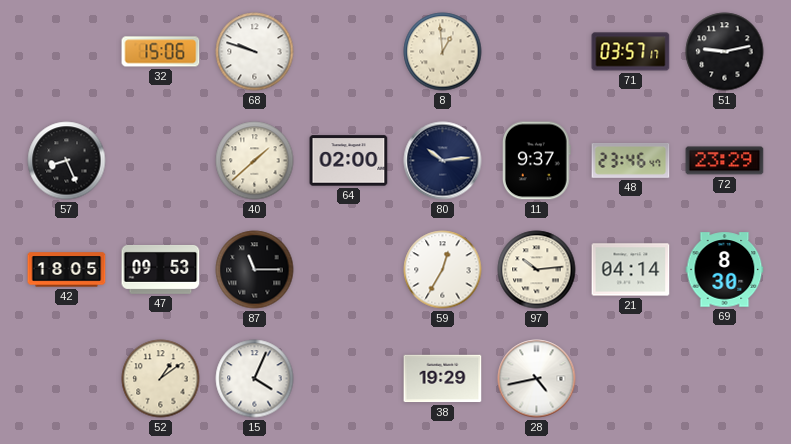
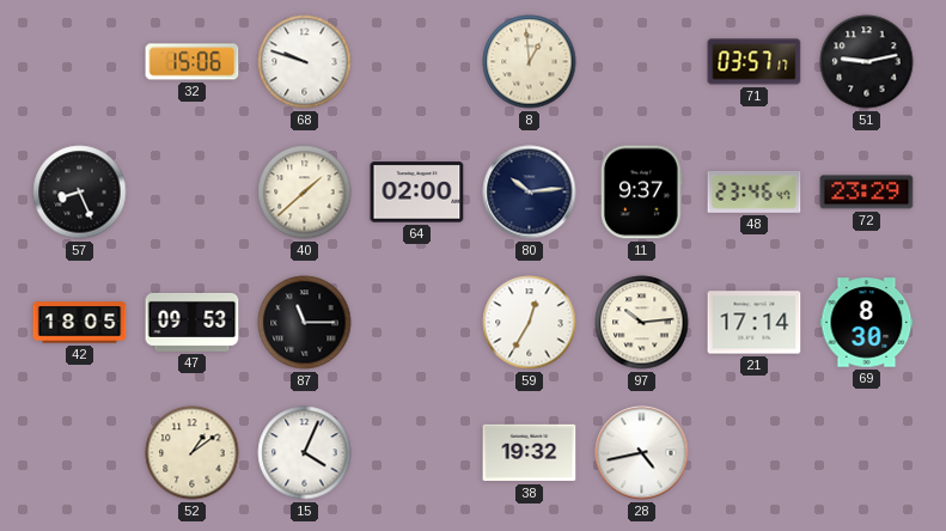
21: 04:14 -> 17:14
38: 19:29 -> 19:32
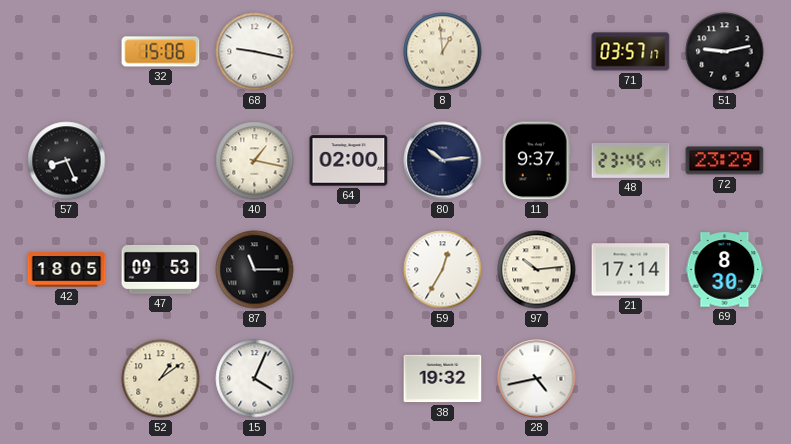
68: 9:48 -> 9:17
40: 1:38 -> 1:17
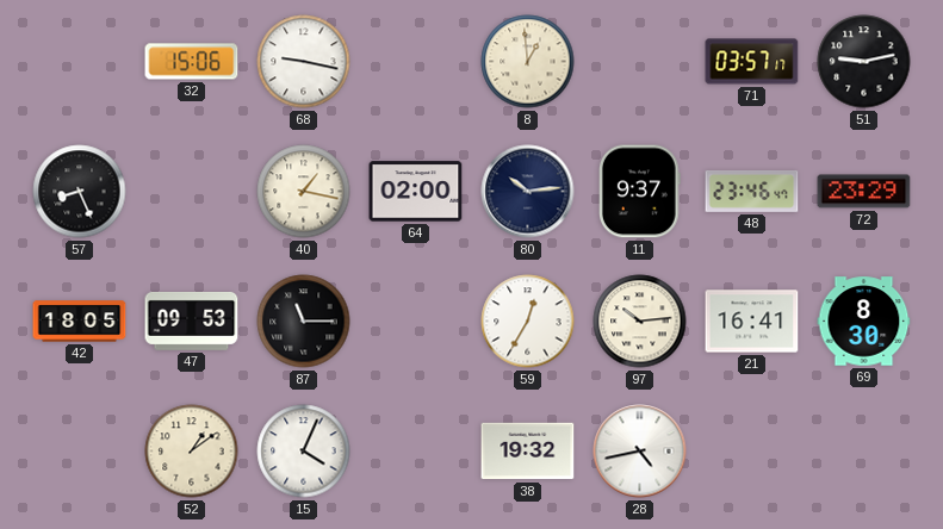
21: 17:14 -> 16:41
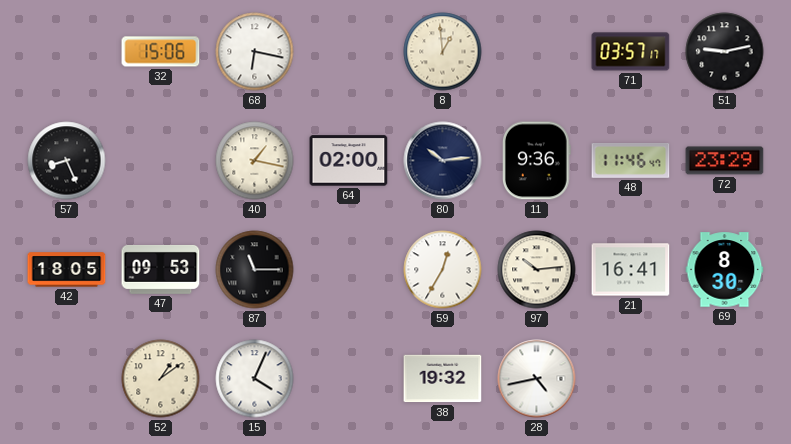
68: 9:17 -> 6:17
11: 9:37 -> 9:36
48: 23:46 -> 11:46
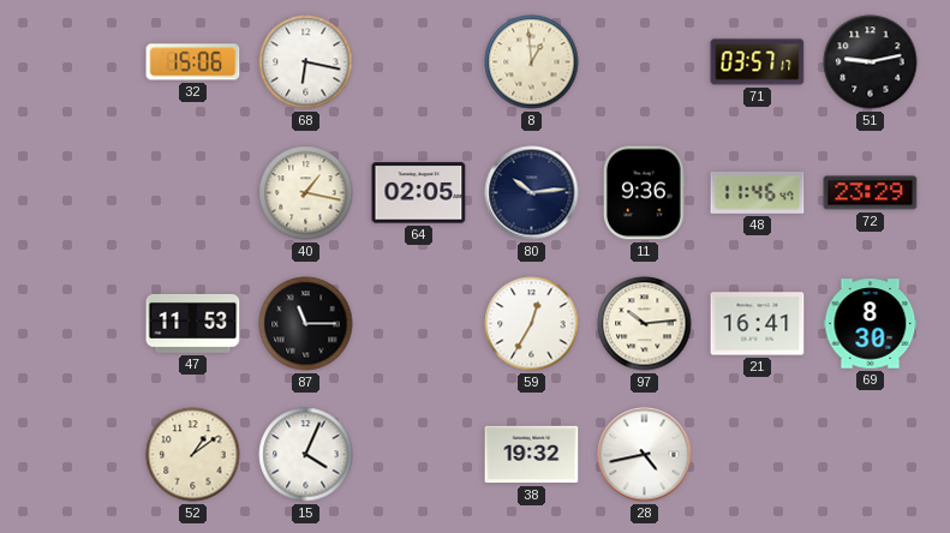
57: 8:26 -> none
64: 02:00 -> 02:05
42: 18:05 -> none
47: 09:53 -> 11:53
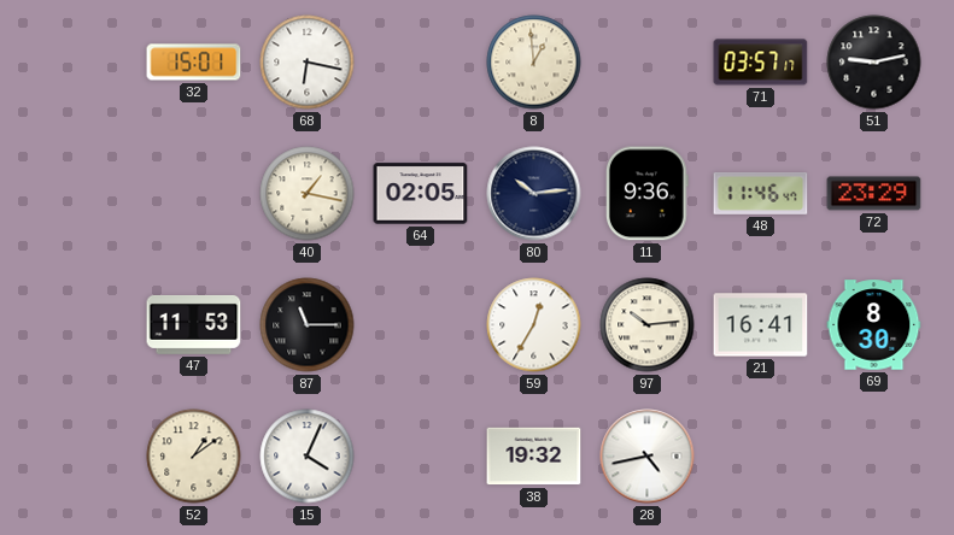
32: 15:06 -> 15:01
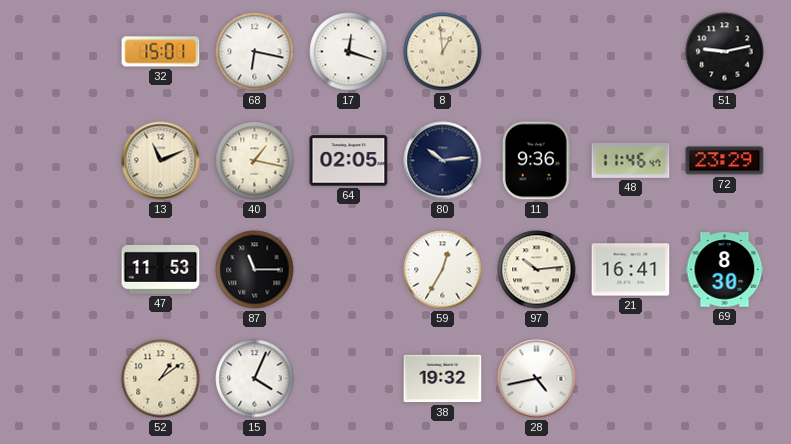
17: none -> 12:18
71: 03:57 -> none
13: none -> 11:11
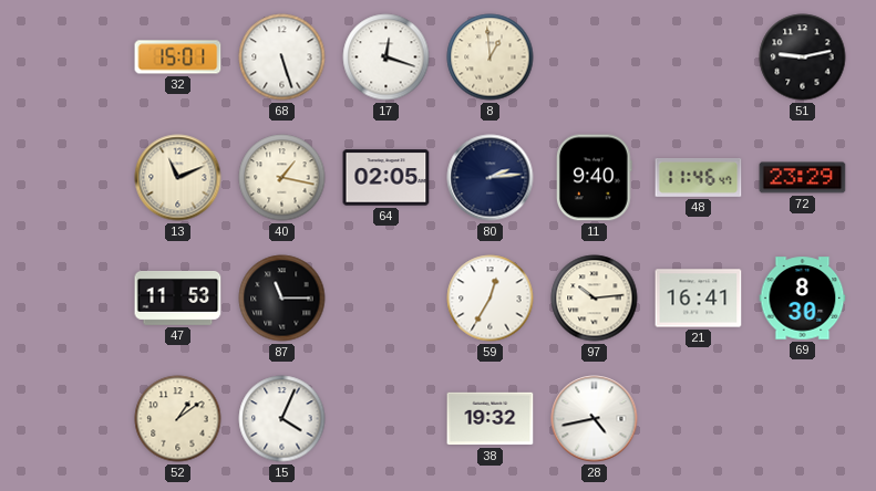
68: 6:17 -> 5:27
80: 10:14 -> 2:14
11: 9:36 -> 9:40
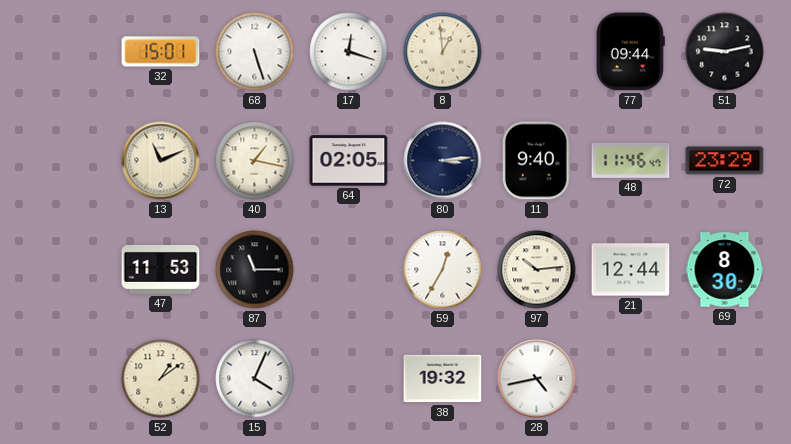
77: none -> 09:44
80: 2:14 -> 3:14
21: 16:41 -> 12:44
